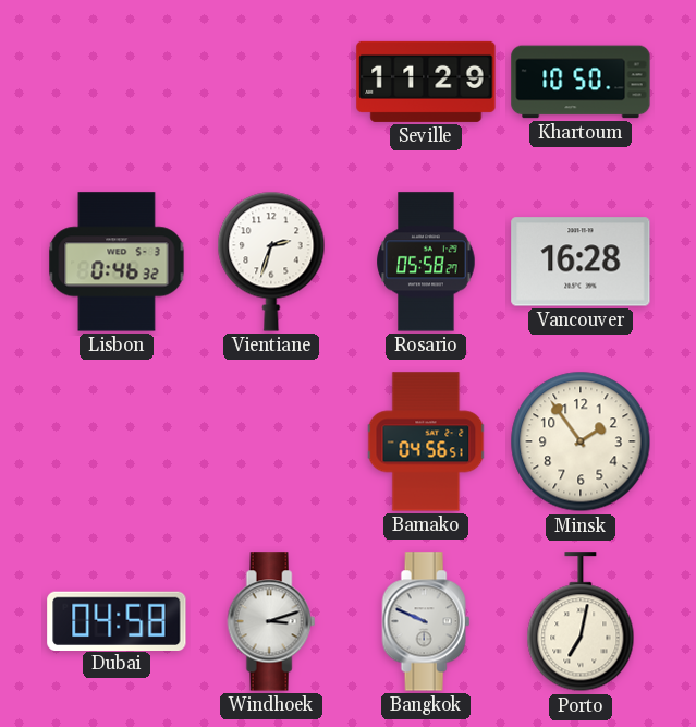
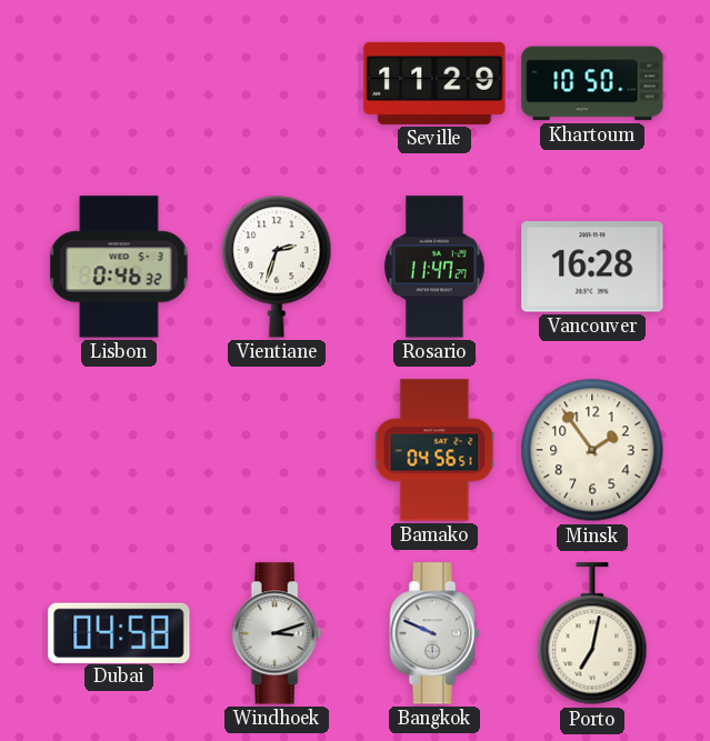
Rosario: 05:58 -> 11:47
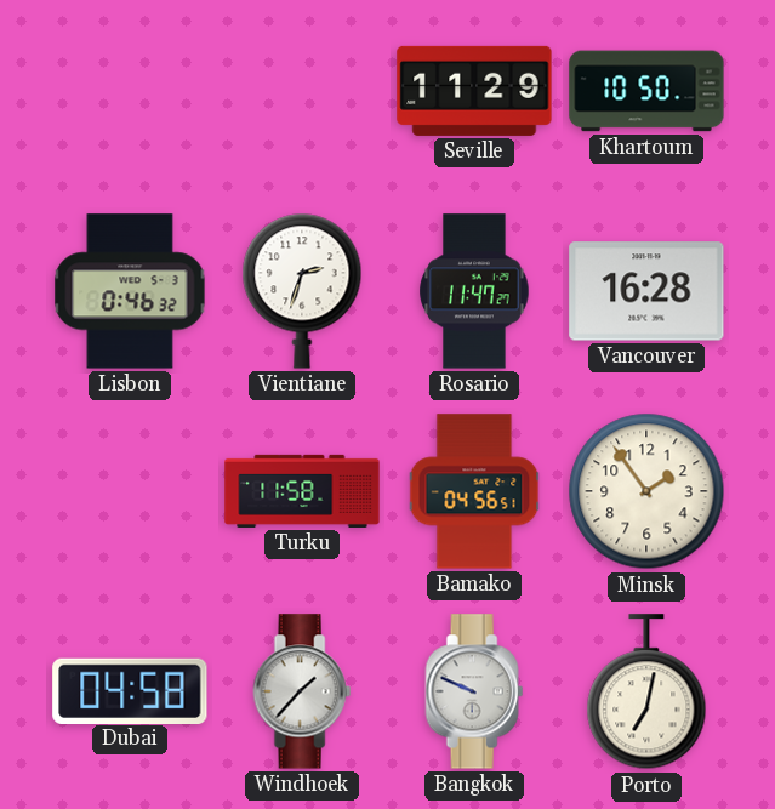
Turku: none -> 11:58
Windhoek: 3:12 -> 1:37
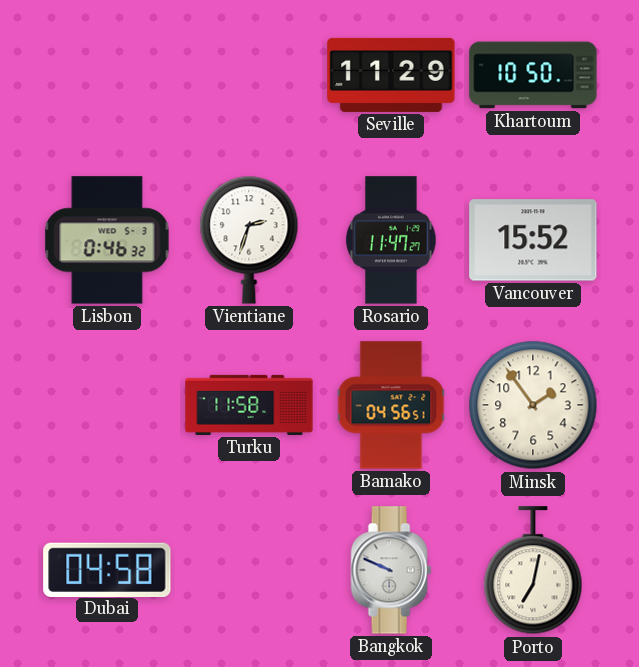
Vancouver: 16:28 -> 15:52
Windhoek: 1:37 -> none
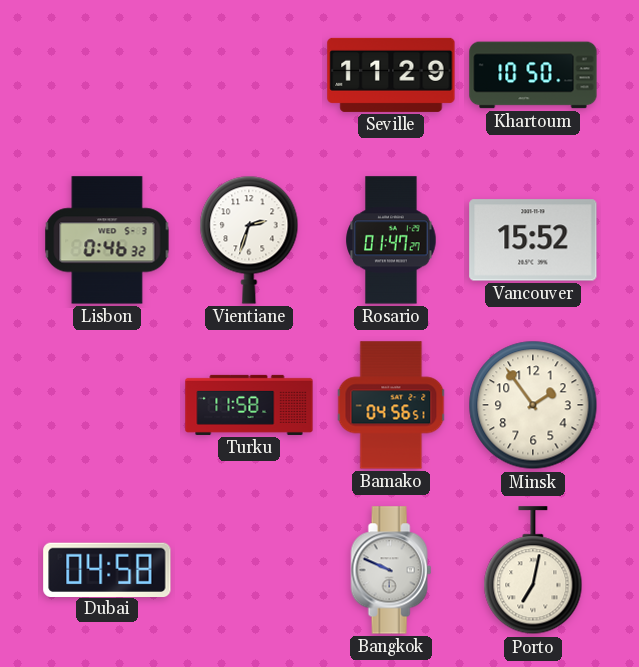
Rosario: 11:47 -> 01:47
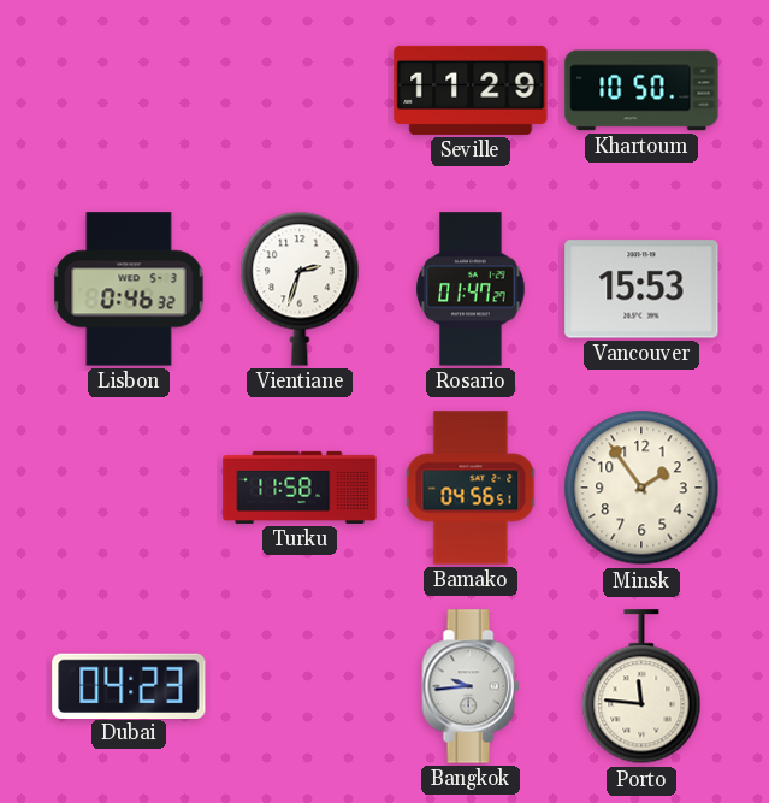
Vancouver: 15:52 -> 15:53
Dubai: 04:58 -> 04:23
Bangkok: 9:49 -> 9:44
Porto: 7:02 -> 11:46
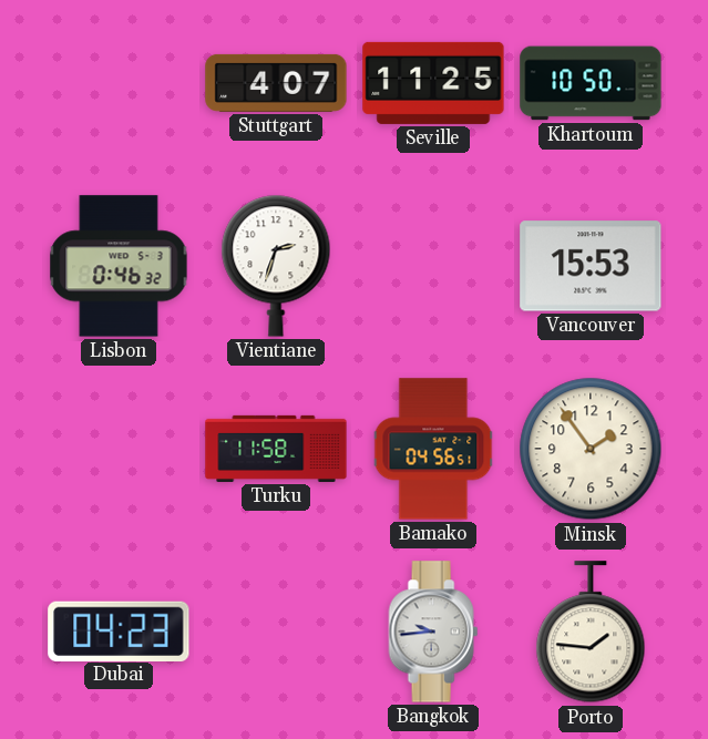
Stuttgart: none -> 4:07
Seville: 11:29 -> 11:25
Rosario: 01:47 -> none
Porto: 11:46 -> 1:46
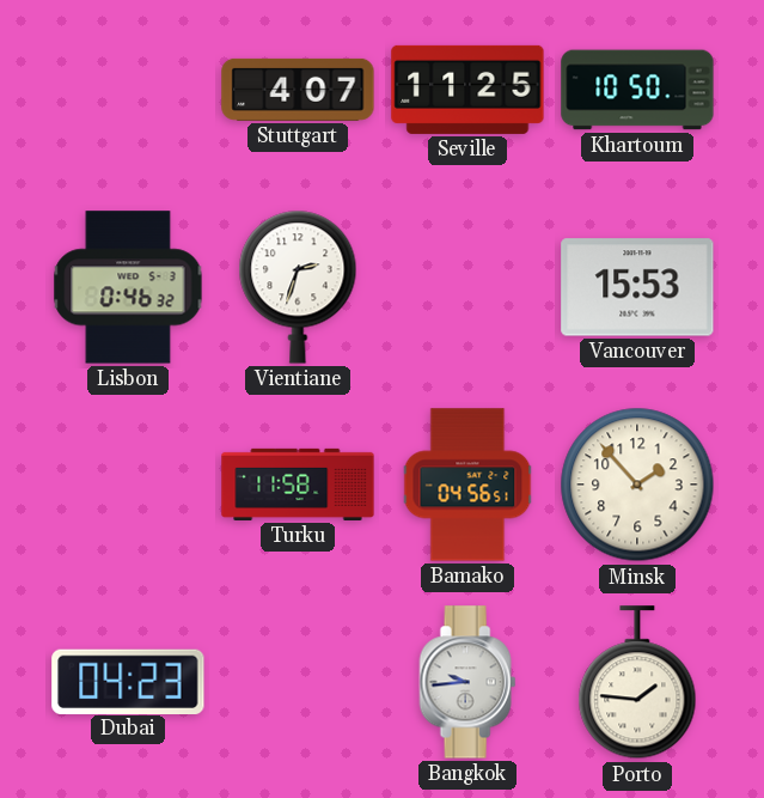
Minsk: 1:54 -> 1:53
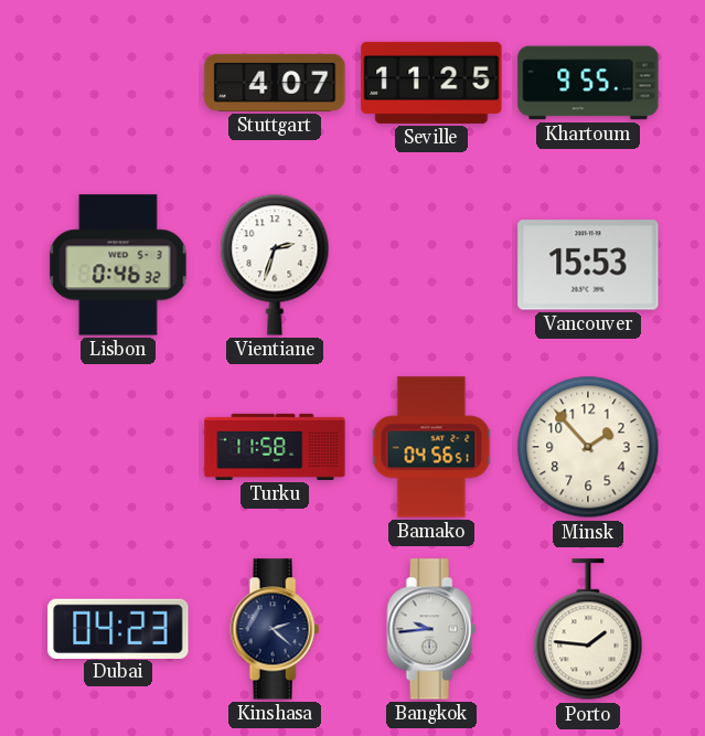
Khartoum: 10:50 -> 9:55
Kinshasa: none -> 2:22
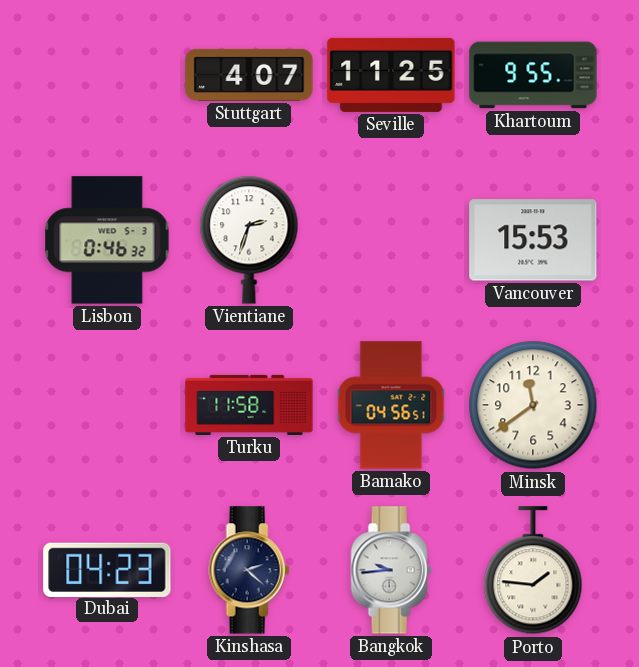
Minsk: 1:53 -> 11:39
